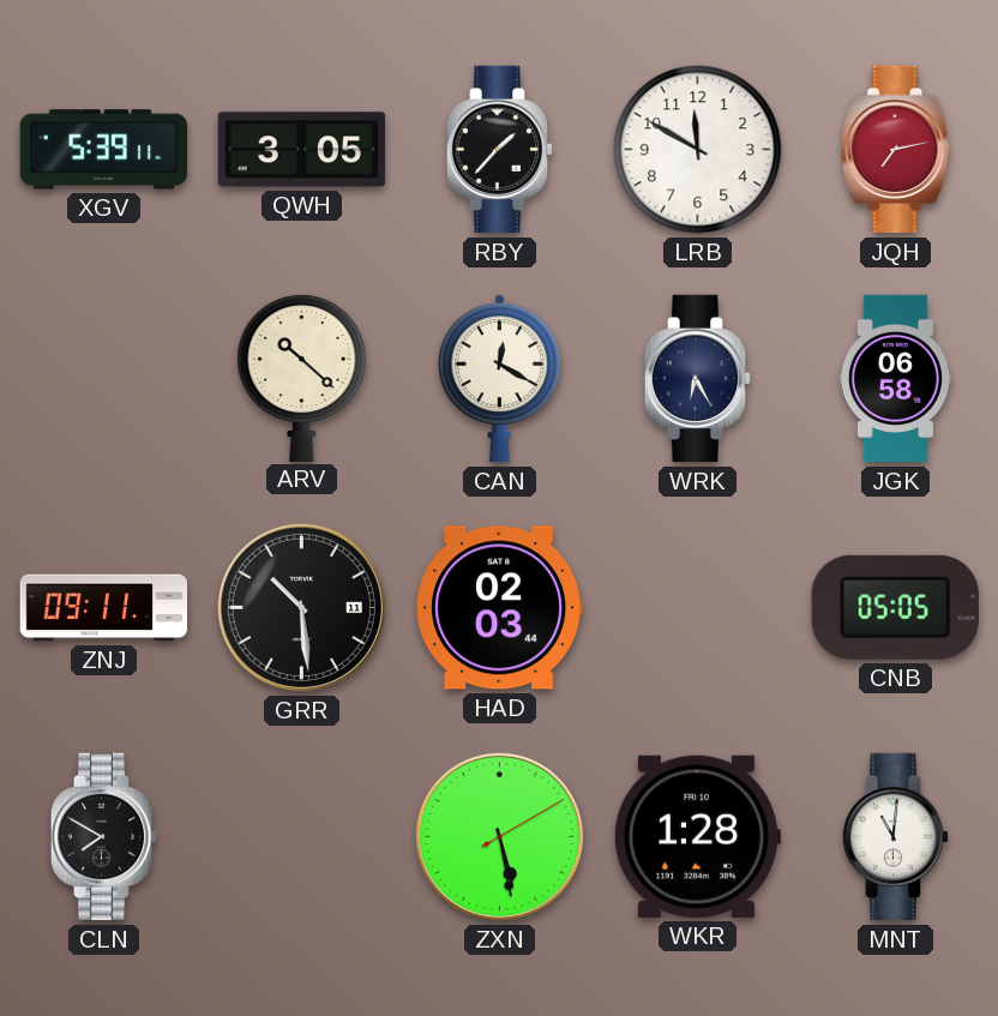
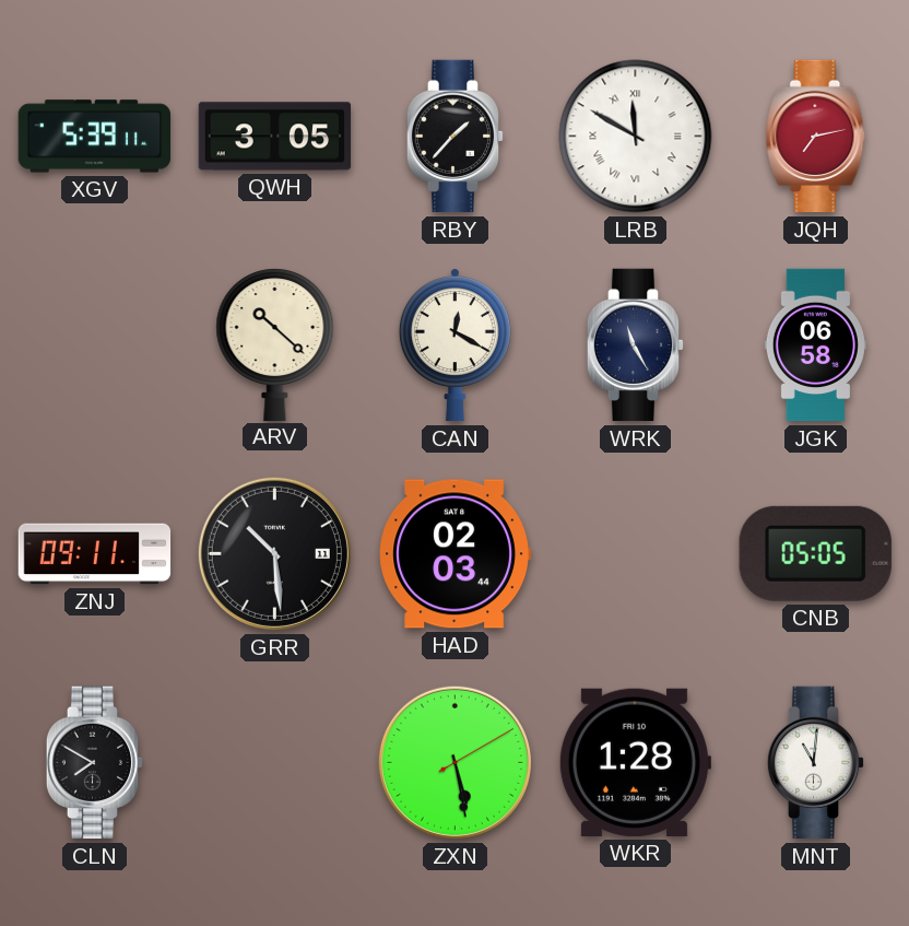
LRB numerals: Arabic -> Roman
WRK: 6:25 -> 11:25
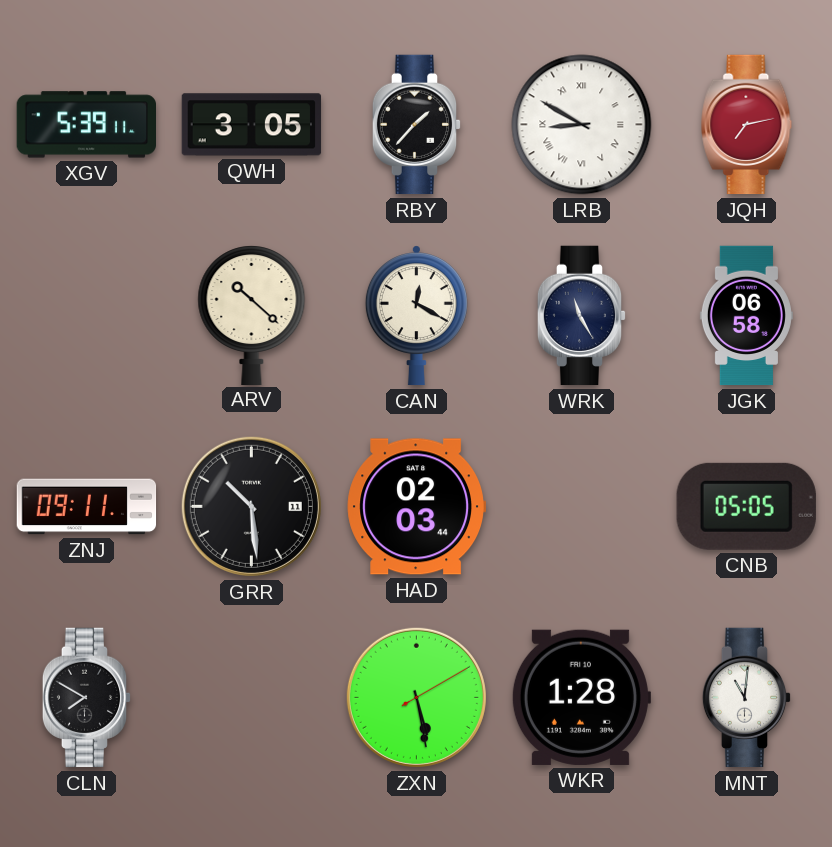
LRB: 11:50 -> 8:50
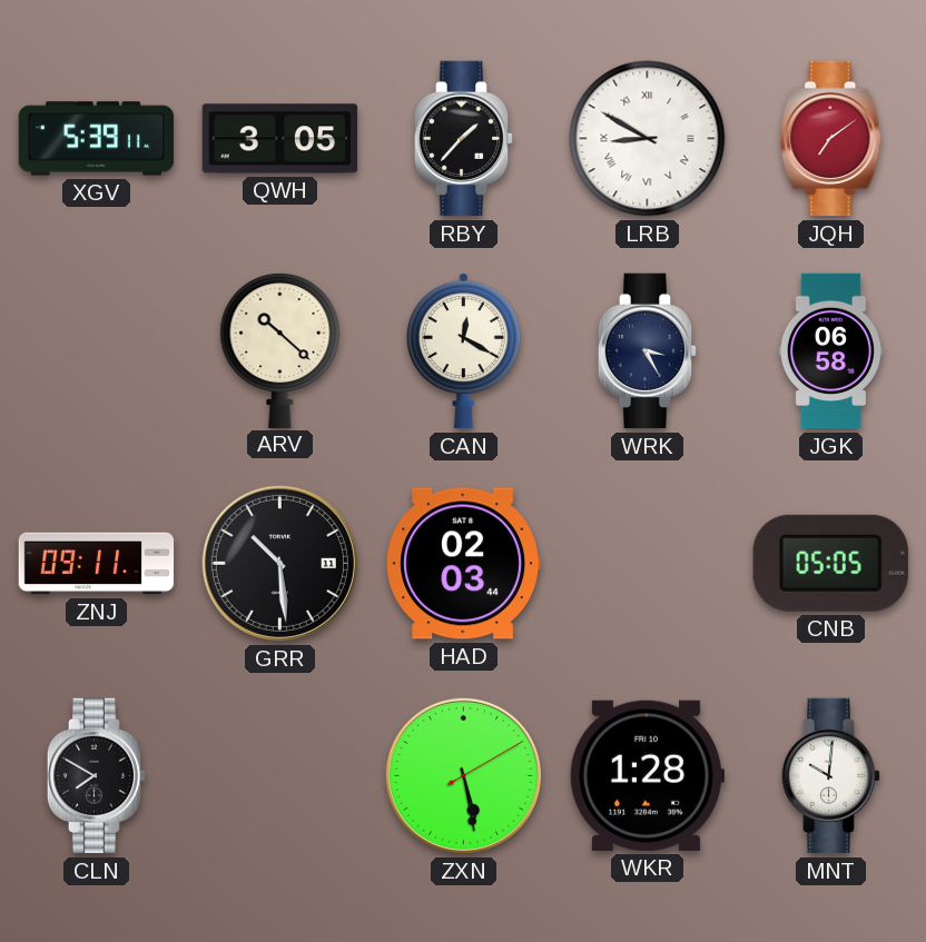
JQH: 7:13 -> 7:09
WRK: 11:25 -> 3:25
MNT: 11:01 -> 10:01
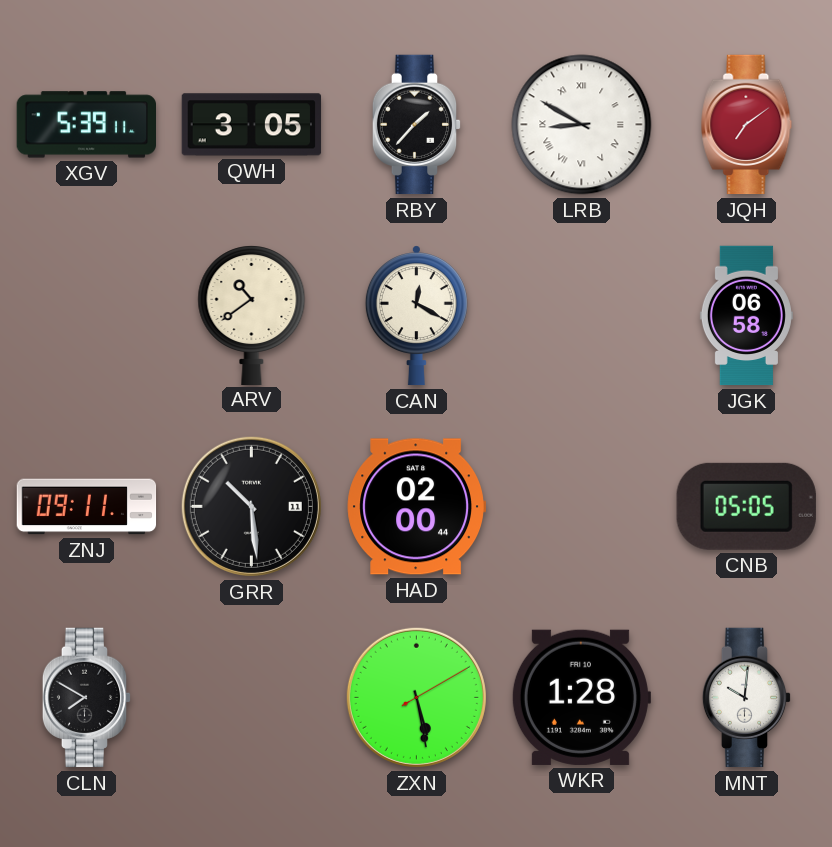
ARV: 10:22 -> 10:39
WRK: 3:25 -> none
HAD: 02:03 -> 02:00
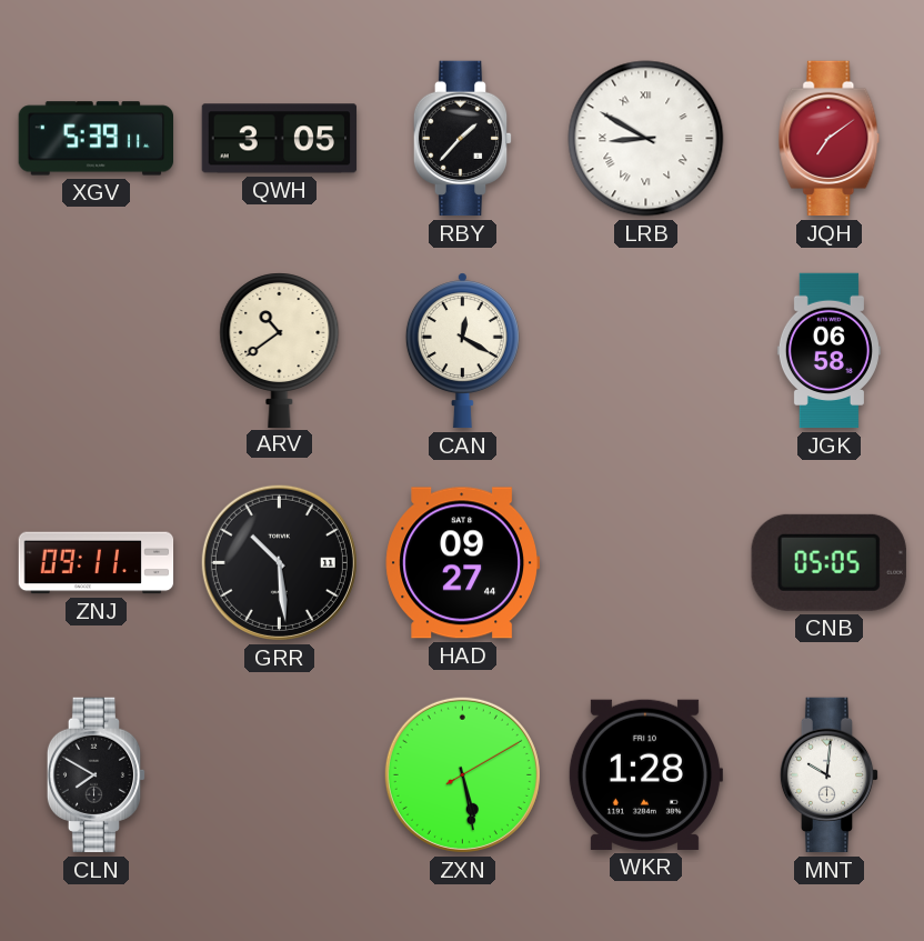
HAD: 02:00 -> 09:27
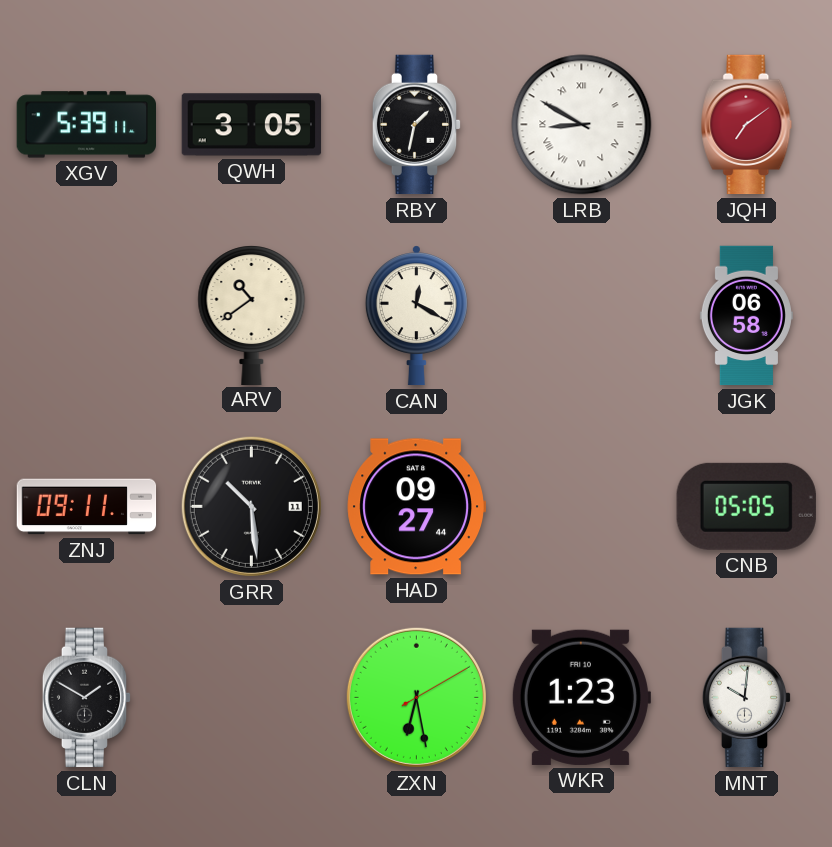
RBY: 1:37 -> 1:32
CLN: 7:50 -> 1:50
ZXN: 5:28 -> 6:28
WKR: 1:28 -> 1:23
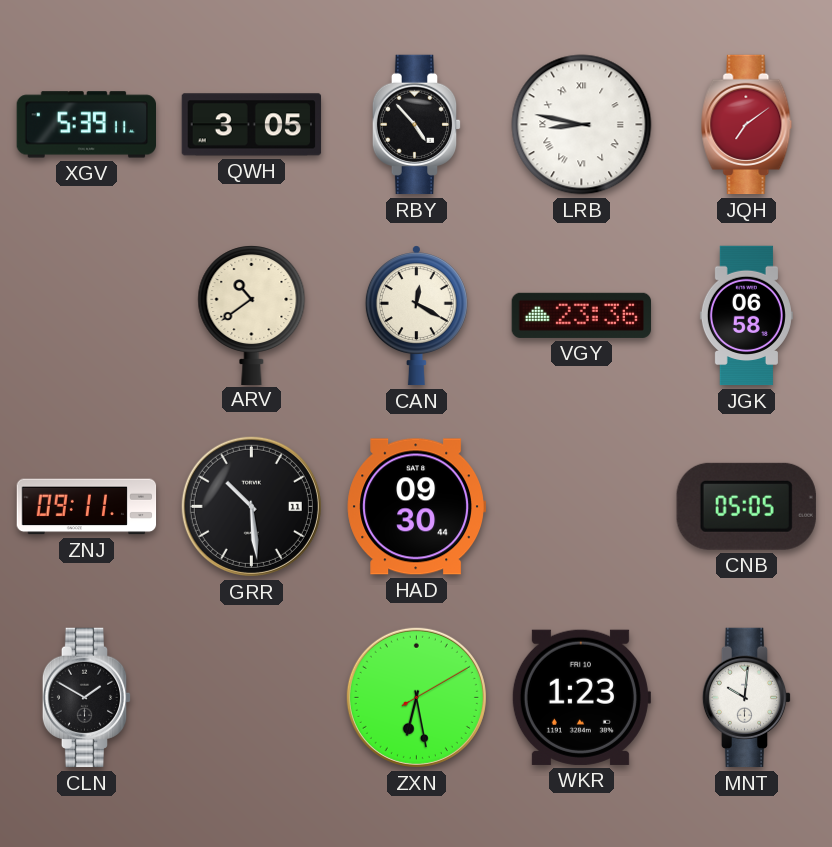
RBY: 1:32 -> 4:53
LRB: 8:50 -> 8:47
VGY: none -> 23:36
HAD: 09:27 -> 09:30
